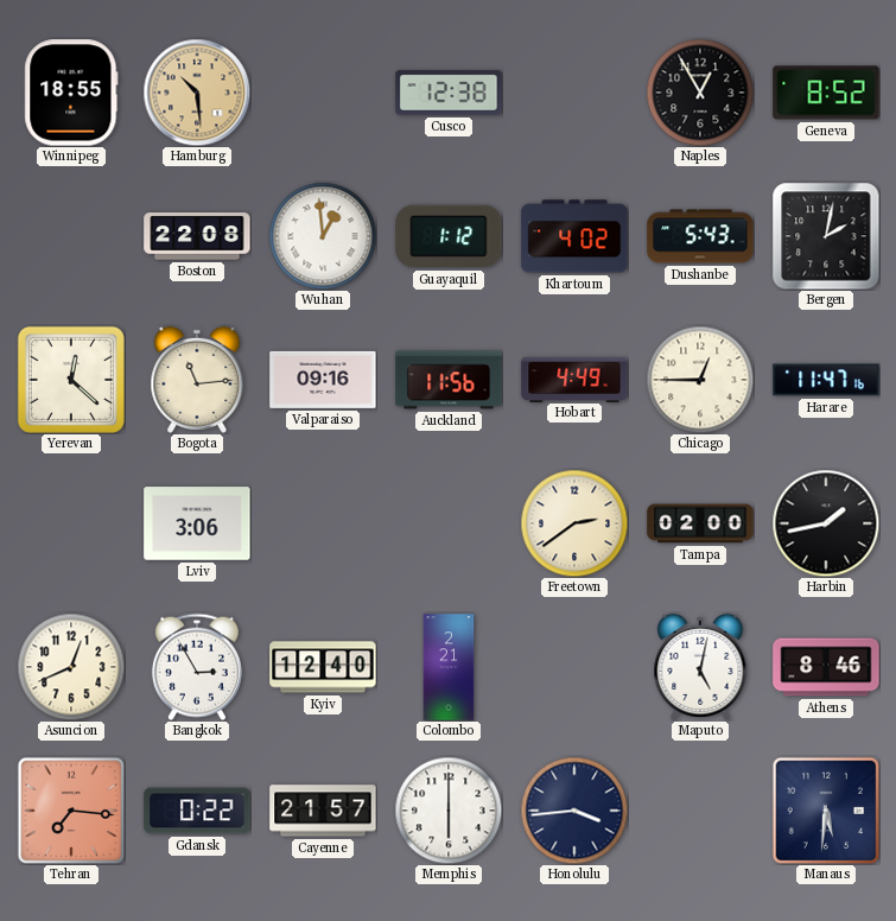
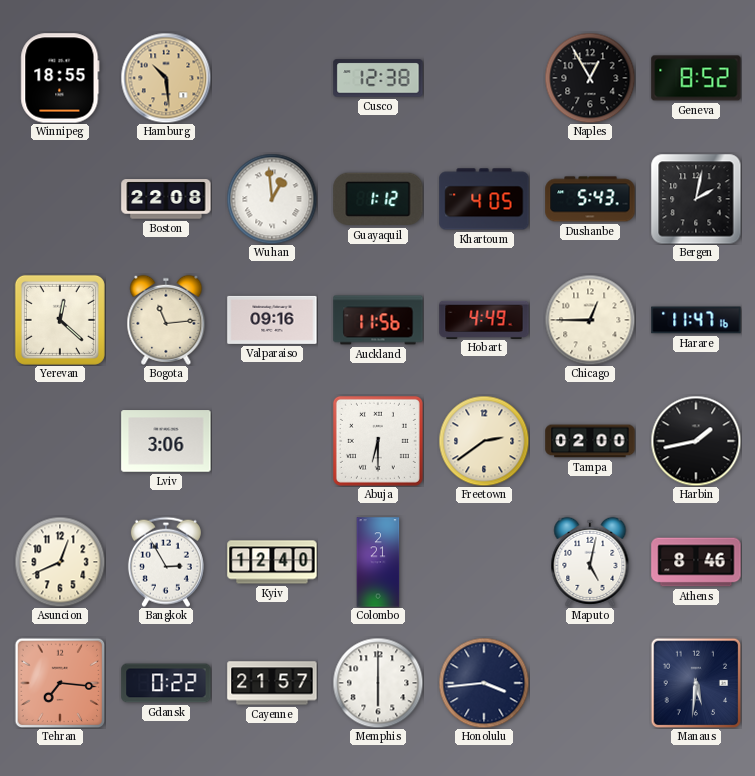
Khartoum: 4:02 -> 4:05
Abuja: none -> 6:30
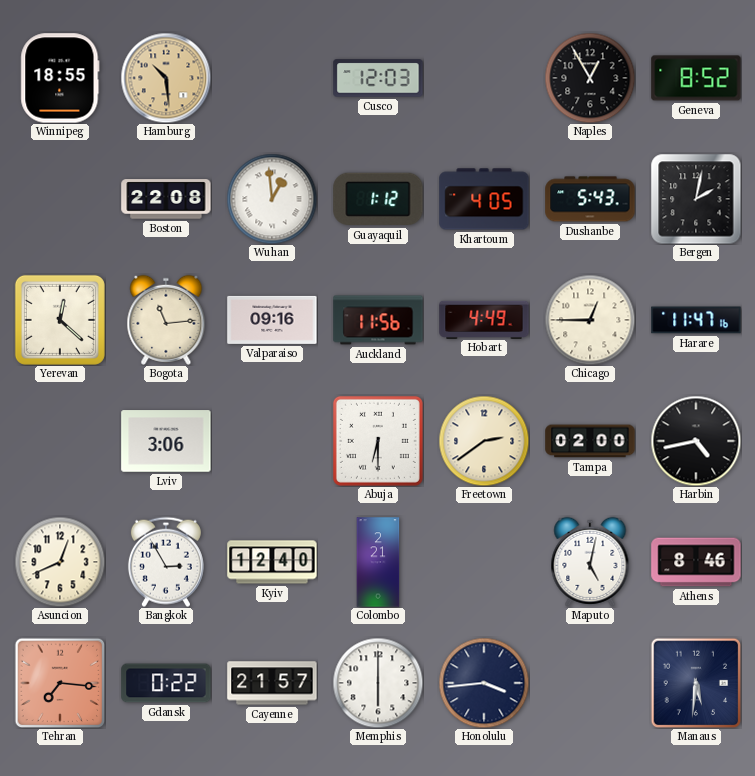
Cusco: 12:38 -> 12:03
Harbin: 1:43 -> 4:43
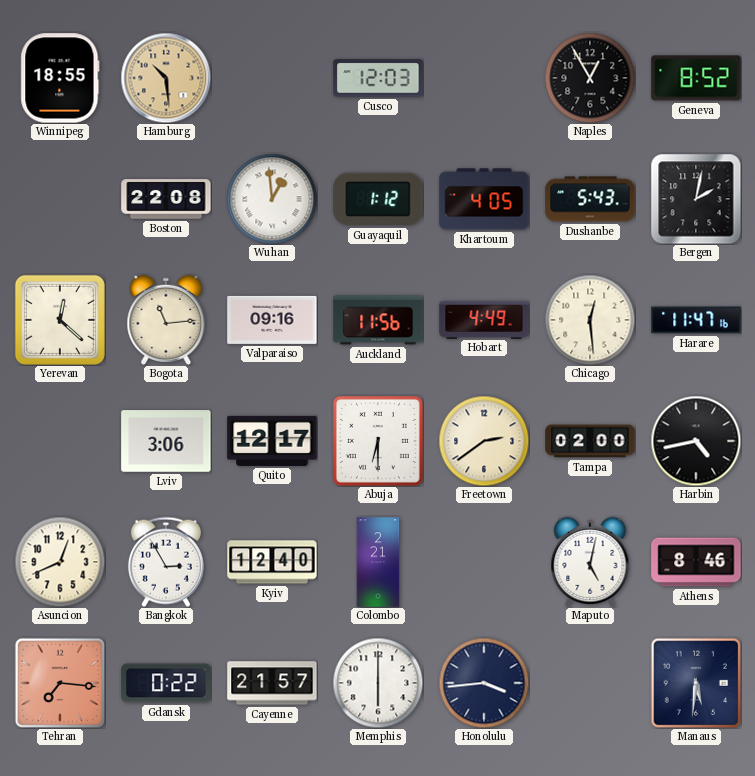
Chicago: 12:45 -> 12:29
Quito: none -> 12:17
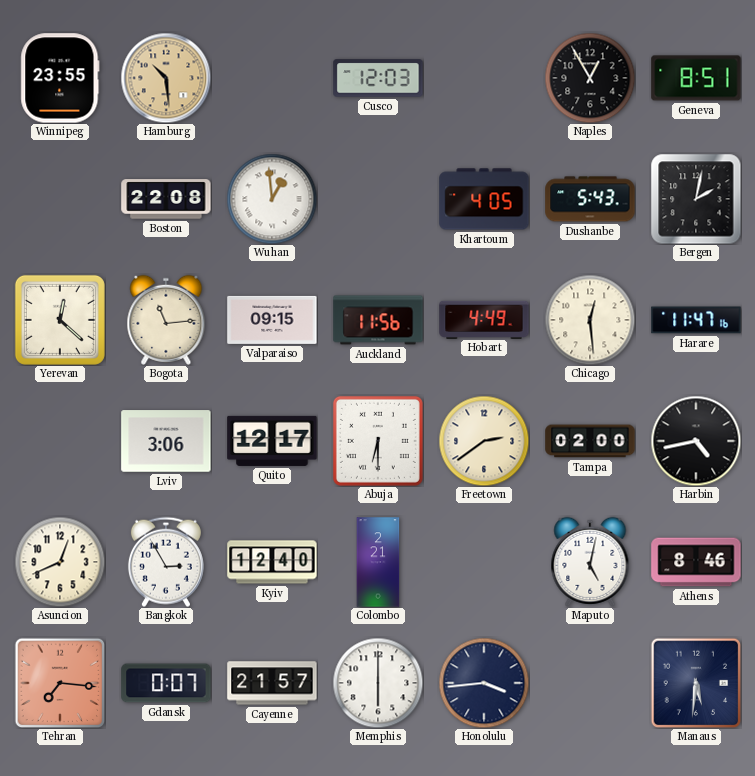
Winnipeg: 18:55 -> 23:55
Geneva: 8:52 -> 8:51
Guayaquil: 1:12 -> none
Valparaiso: 09:16 -> 09:15
Gdansk: 0:22 -> 0:07
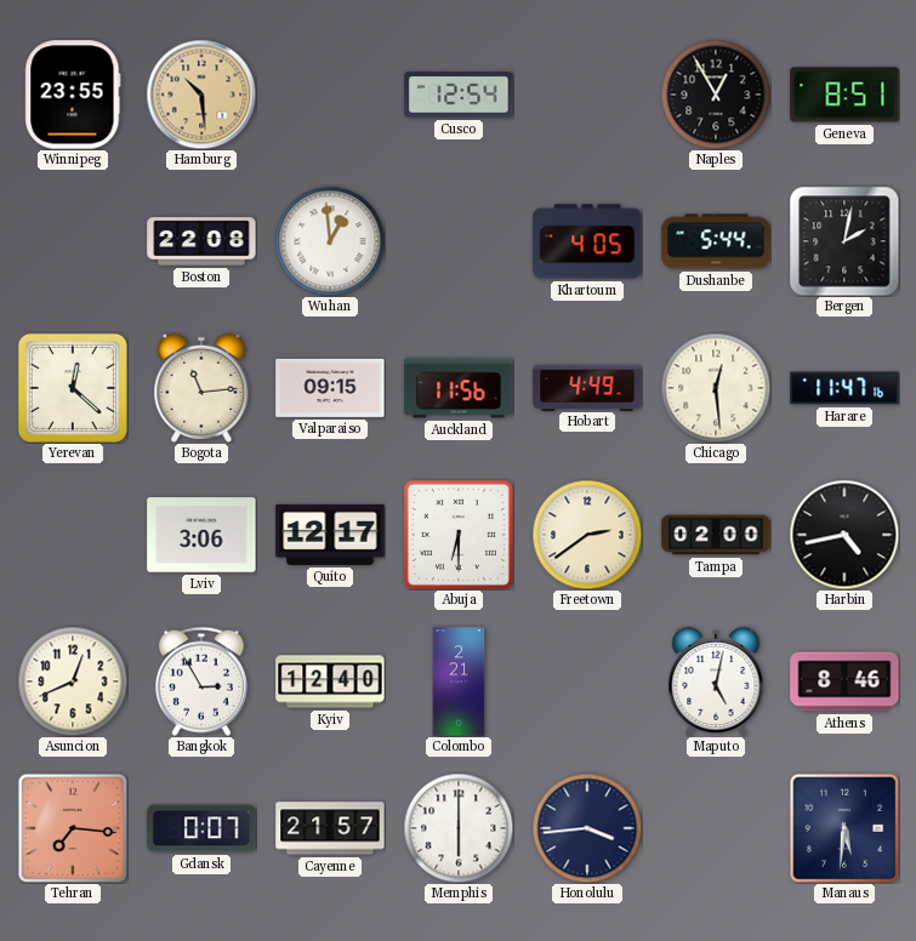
Cusco: 12:03 -> 12:54
Dushanbe: 5:43 -> 5:44
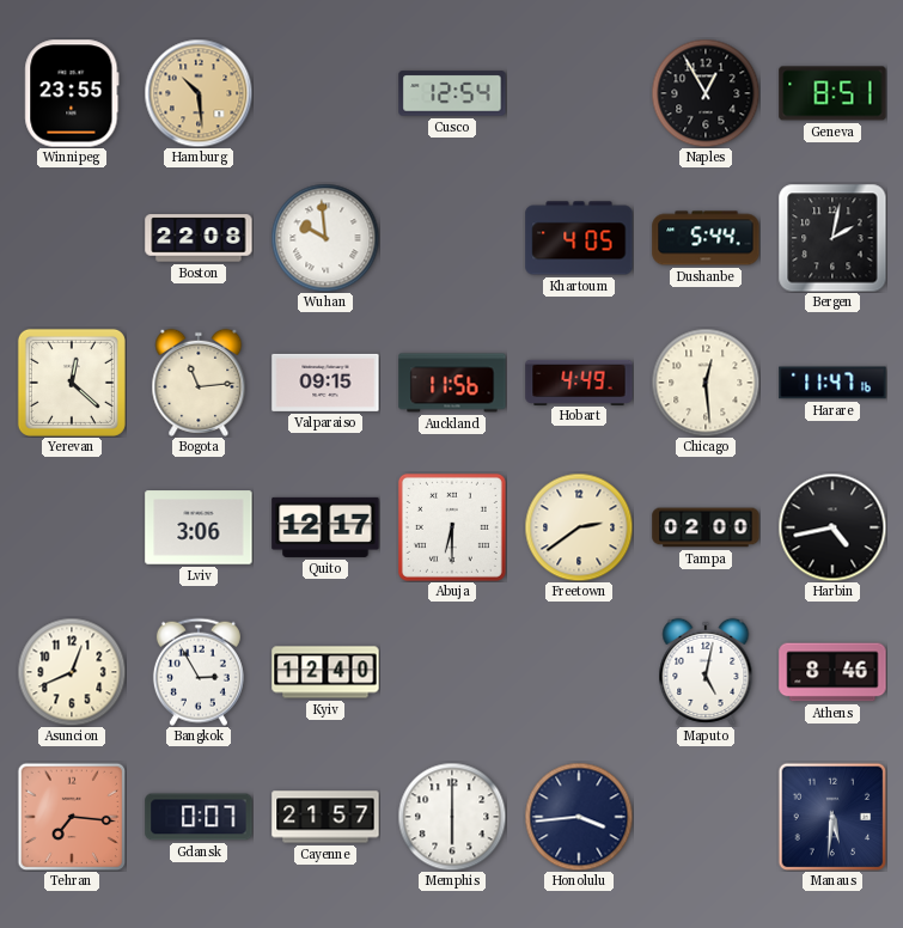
Wuhan: 12:59 -> 9:59
Colombo: 2:21 -> none
